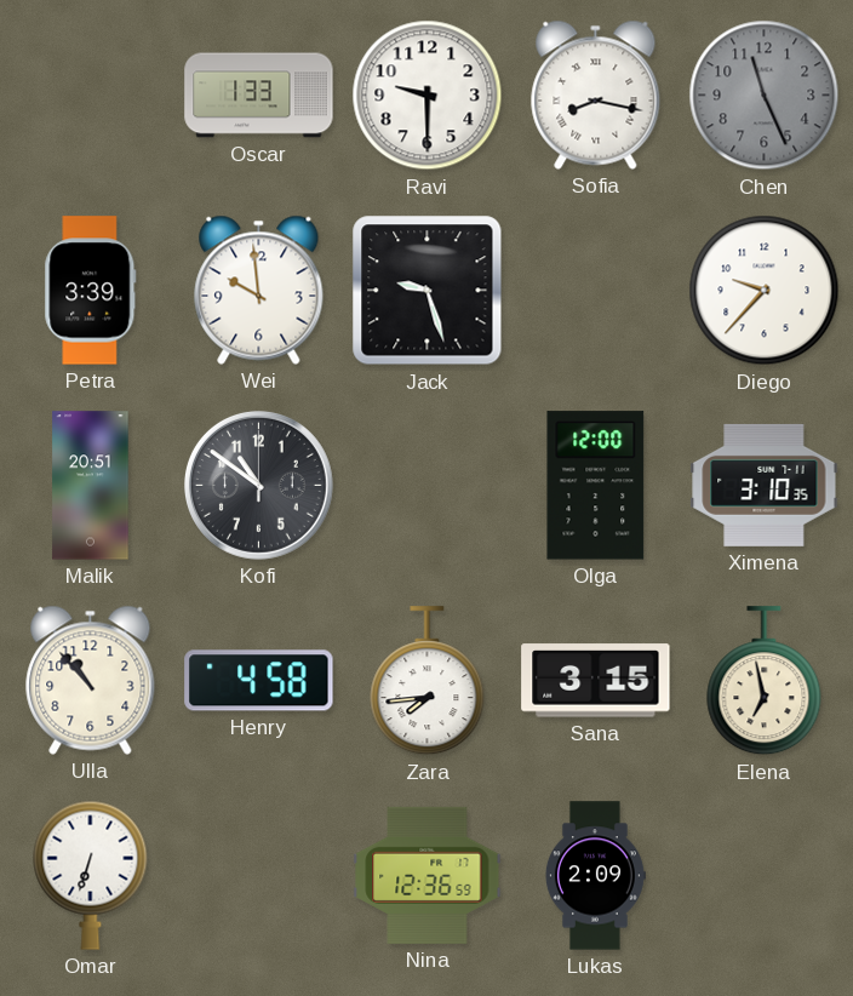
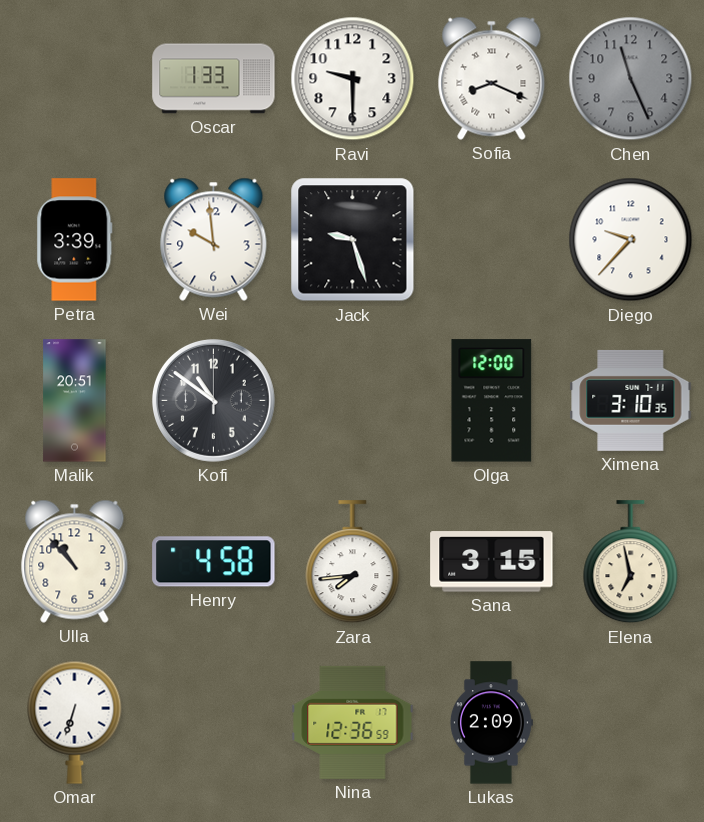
Sofia: 8:17 -> 8:19
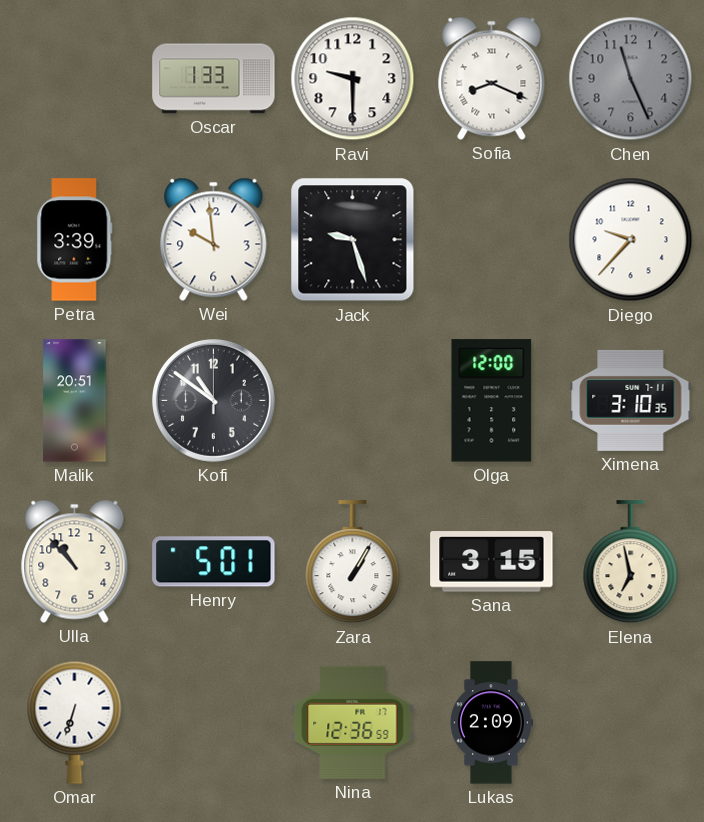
Henry: 4:58 -> 5:01
Zara: 7:44 -> 1:05
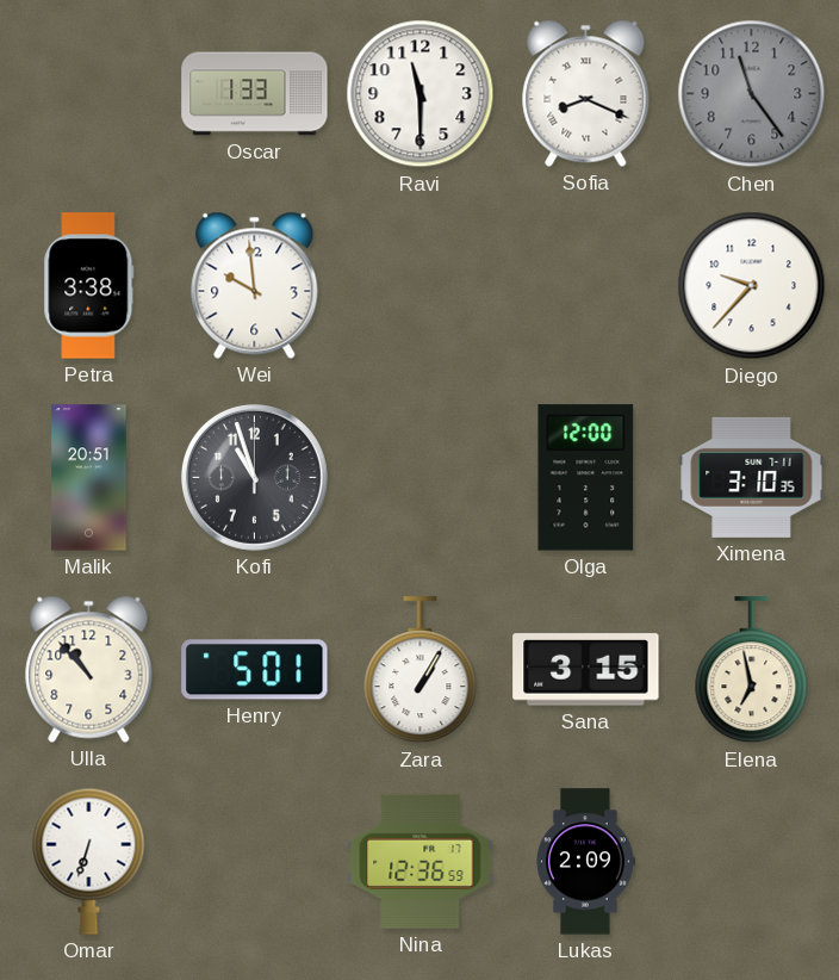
Ravi: 9:30 -> 11:30
Chen: 11:26 -> 11:24
Petra: 3:39 -> 3:38
Jack: 9:27 -> none
Kofi: 10:51 -> 10:57
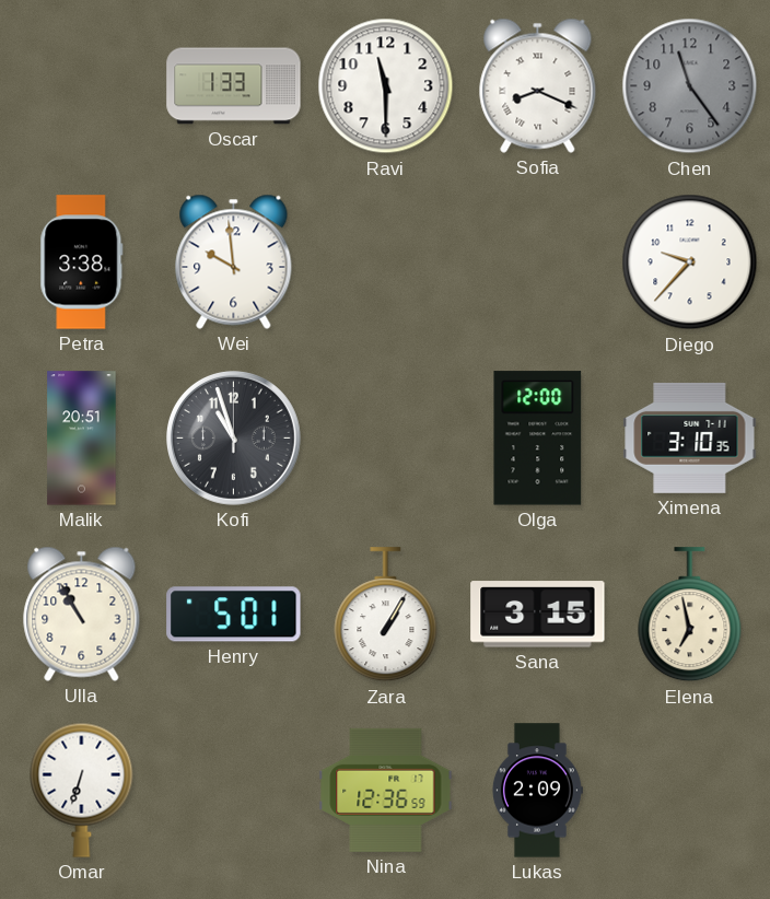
Ulla: 10:53 -> 10:55
